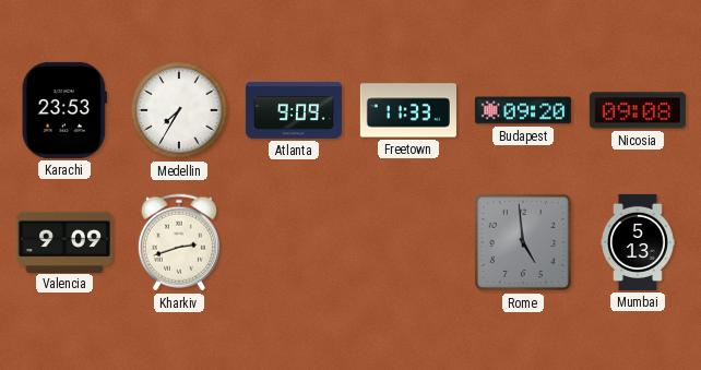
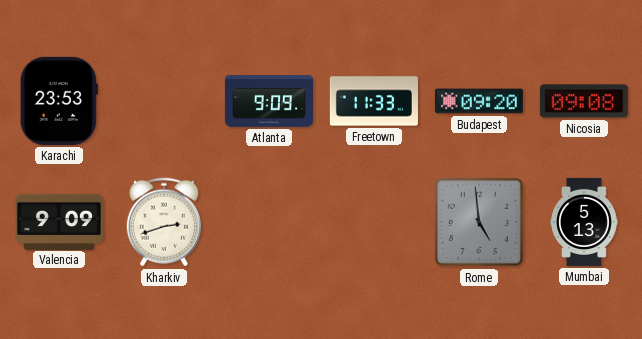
Medellin: 7:35 -> none
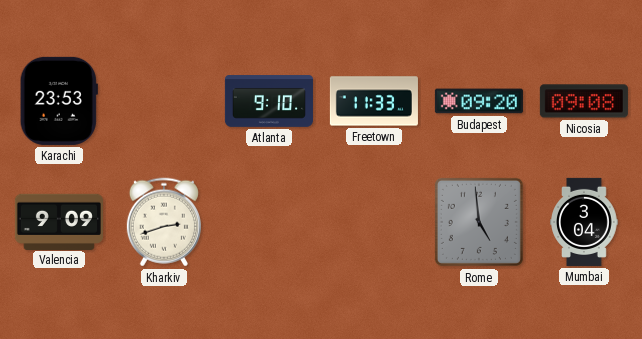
Atlanta: 9:09 -> 9:10
Mumbai: 5:13 -> 3:04
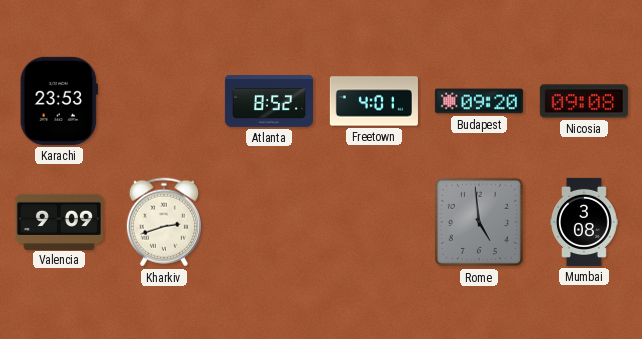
Atlanta: 9:10 -> 8:52
Freetown: 11:33 -> 4:01
Mumbai: 3:04 -> 3:08
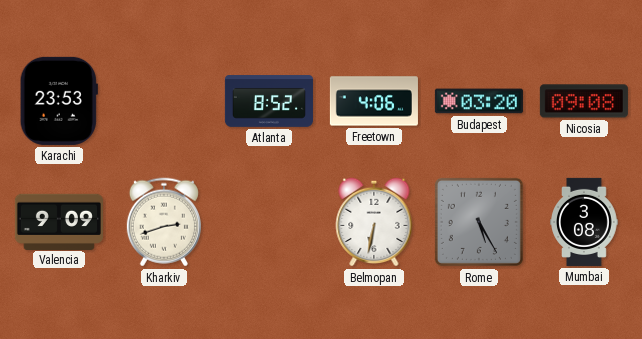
Freetown: 4:01 -> 4:06
Budapest: 09:20 -> 03:20
Belmopan: none -> 6:32
Rome: 4:59 -> 5:25
